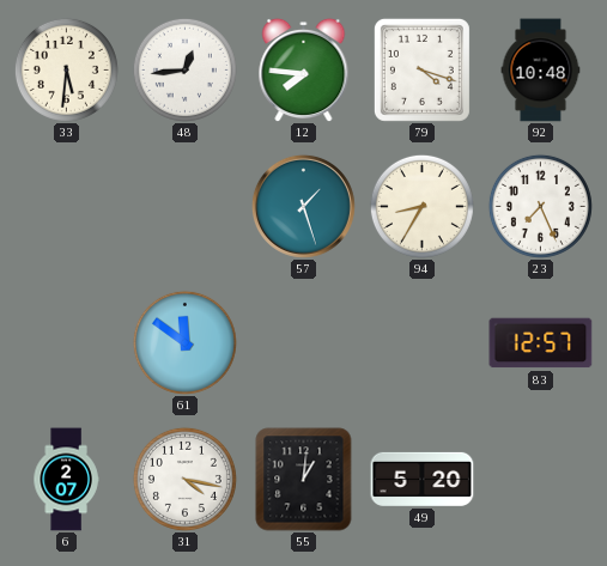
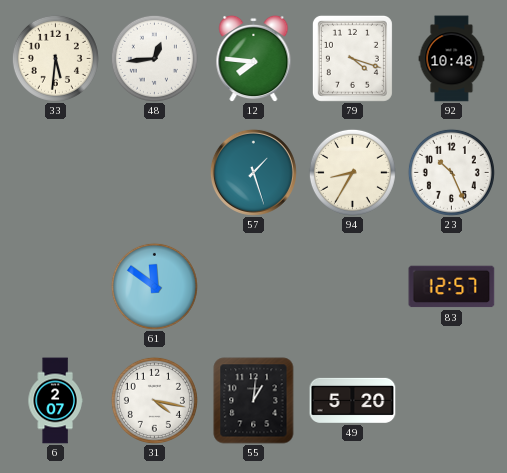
23: 7:26 -> 10:26
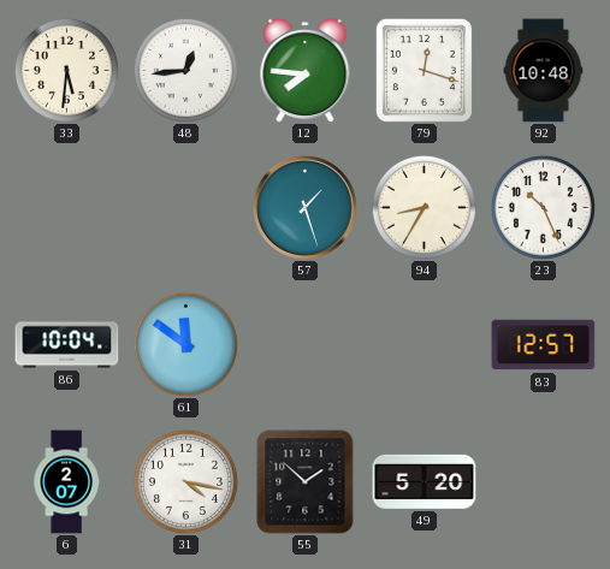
79: 4:18 -> 12:18
86: none -> 10:04
55: 1:01 -> 1:52
